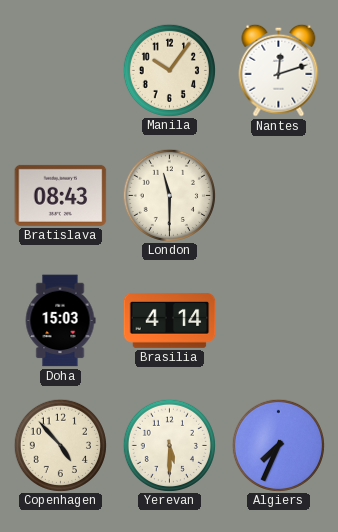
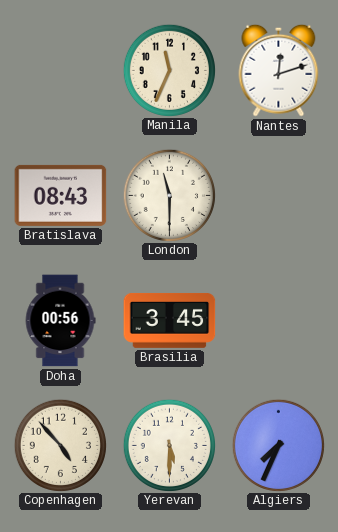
Manila: 10:06 -> 11:34
Doha: 15:03 -> 00:56
Brasilia: 4:14 -> 3:45
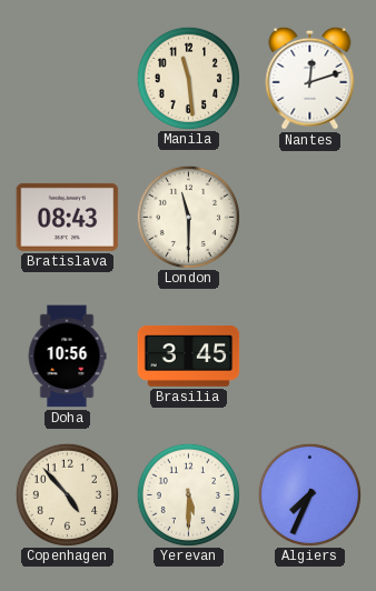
Manila: 11:34 -> 11:29
Doha: 00:56 -> 10:56
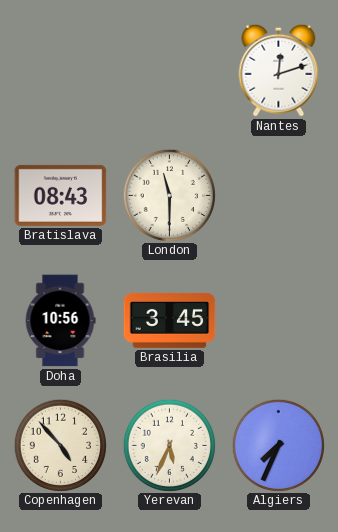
Manila: 11:29 -> none
Yerevan: 5:30 -> 5:34
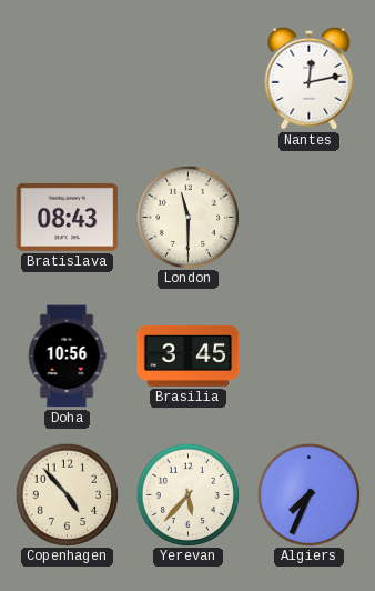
Nantes: 12:12 -> 12:13
Yerevan: 5:34 -> 5:37
